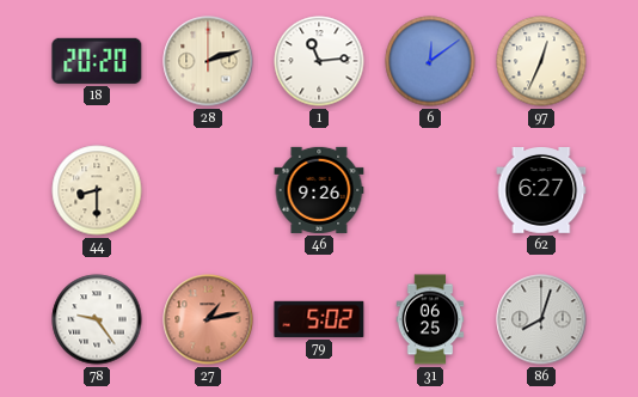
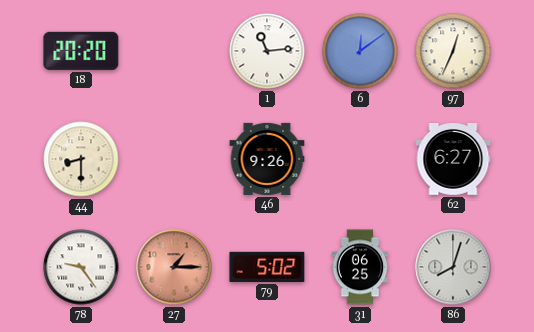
28: 2:12 -> none
27: 1:13 -> 1:15
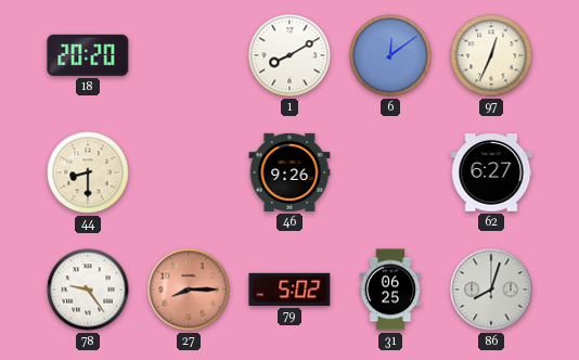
1: 11:14 -> 8:10
27: 1:15 -> 8:15
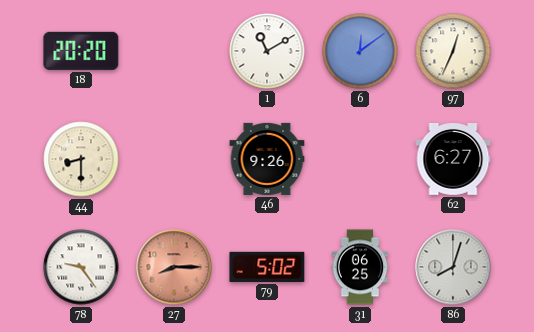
1: 8:10 -> 11:10
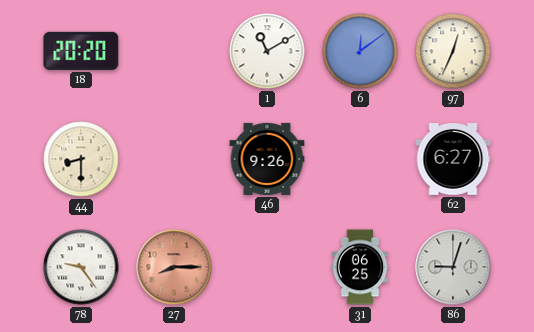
79: 5:02 -> none
86: 8:03 -> 9:03
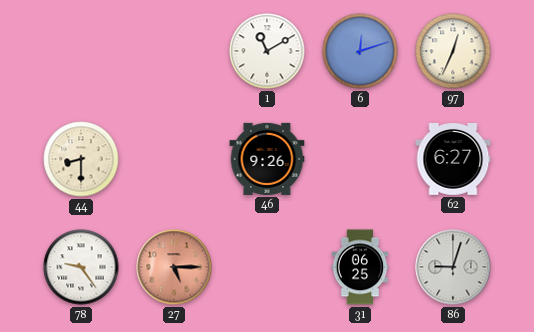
18: 20:20 -> none
6: 12:09 -> 12:12
27: 8:15 -> 5:15
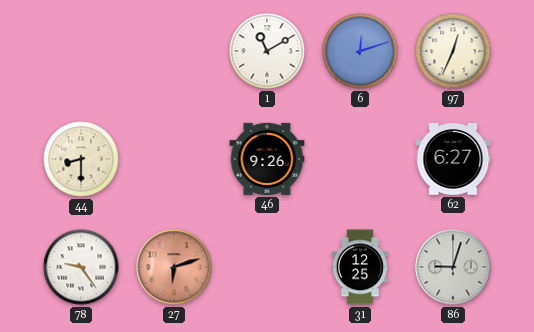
27: 5:15 -> 6:12
31: 06:25 -> 12:25
